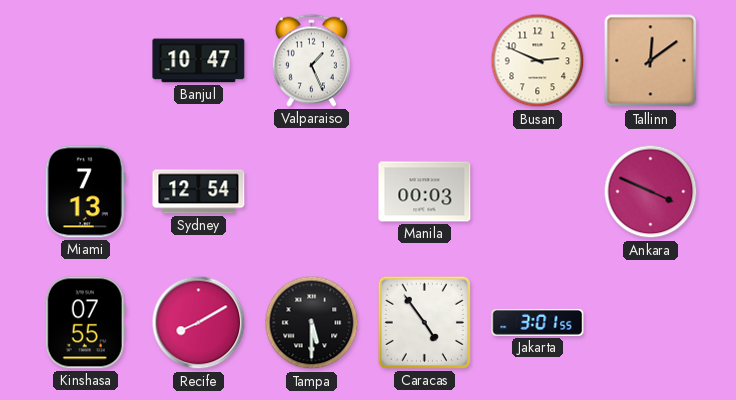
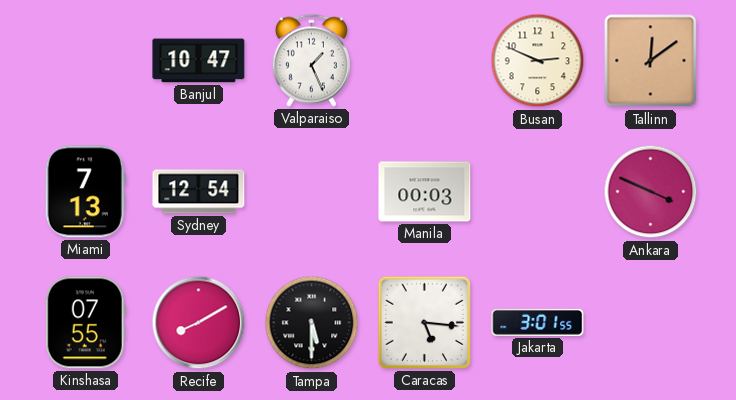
Caracas: 4:54 -> 5:16
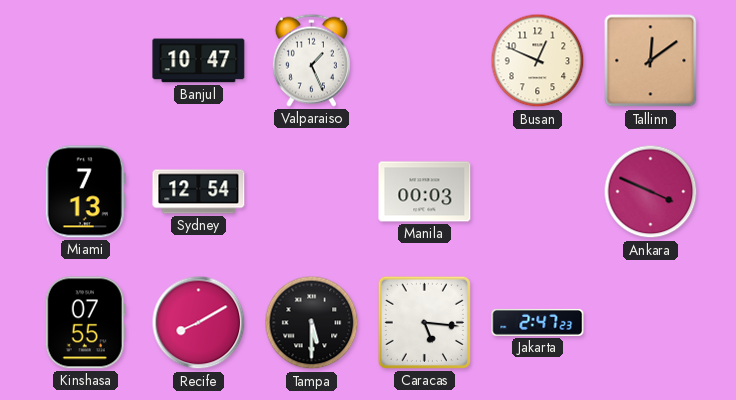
Busan: 2:49 -> 12:49
Jakarta: 3:01 -> 2:47
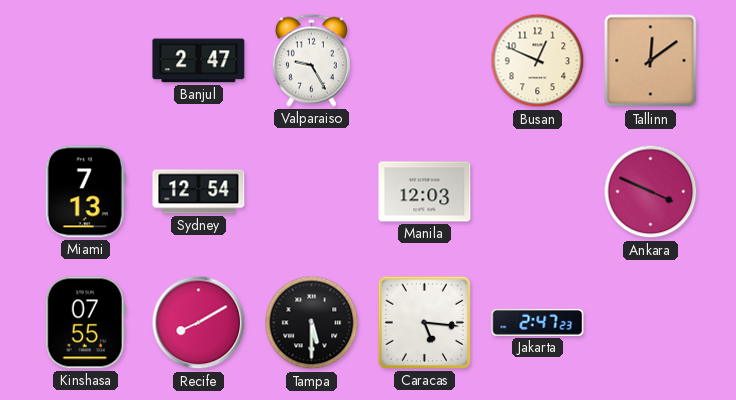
Banjul: 10:47 -> 2:47
Valparaiso: 1:26 -> 9:25
Manila: 00:03 -> 12:03
